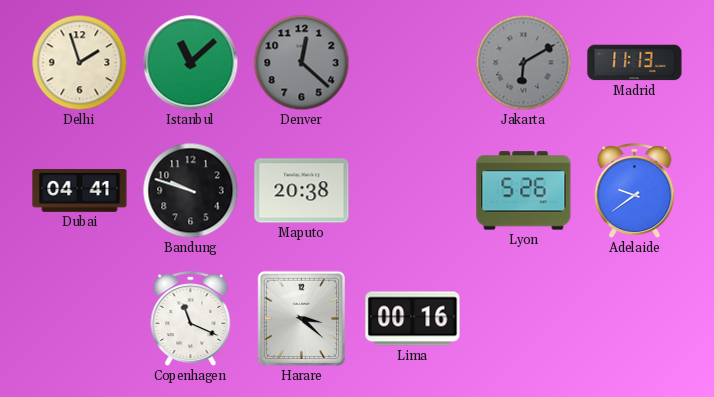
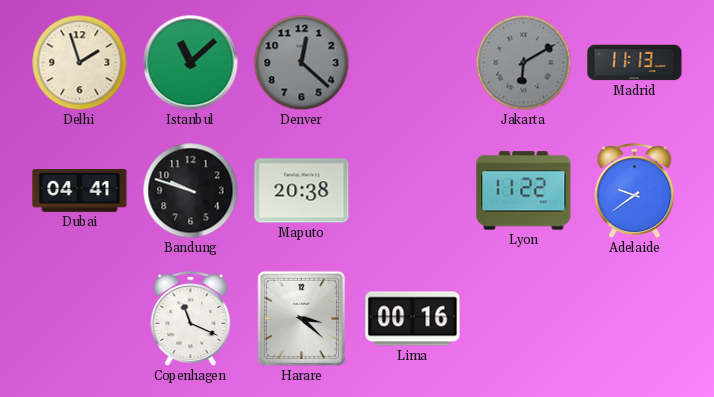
Lyon: 5:26 -> 11:22
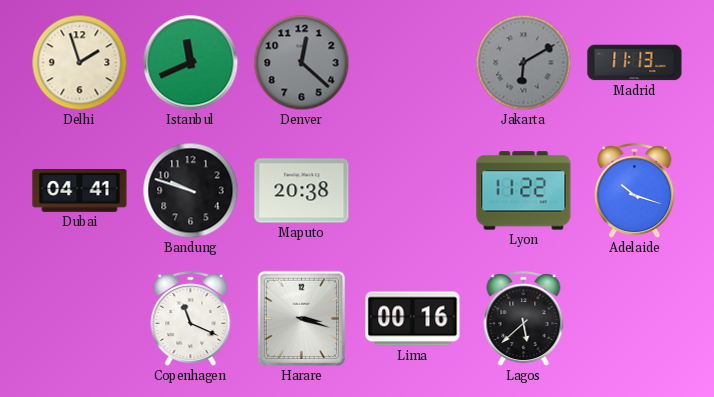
Istanbul: 11:08 -> 11:41
Adelaide: 9:39 -> 10:18
Harare: 3:22 -> 3:18
Lagos: none -> 5:38
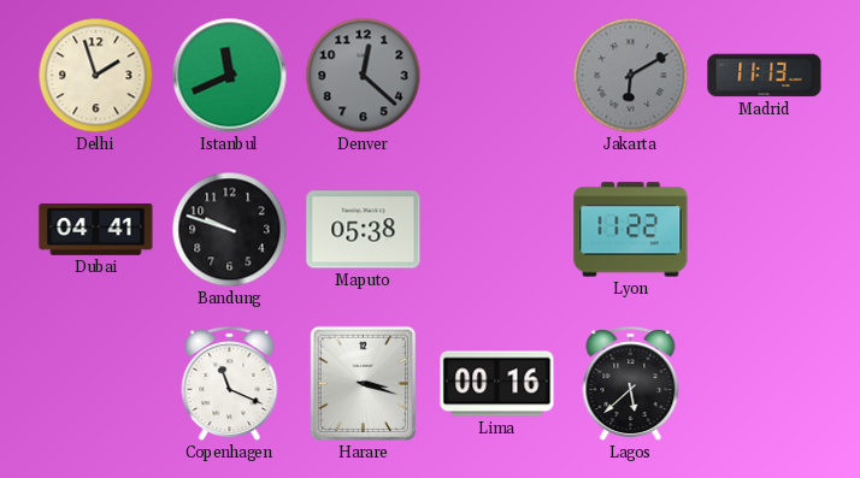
Maputo: 20:38 -> 05:38
Adelaide: 10:18 -> none
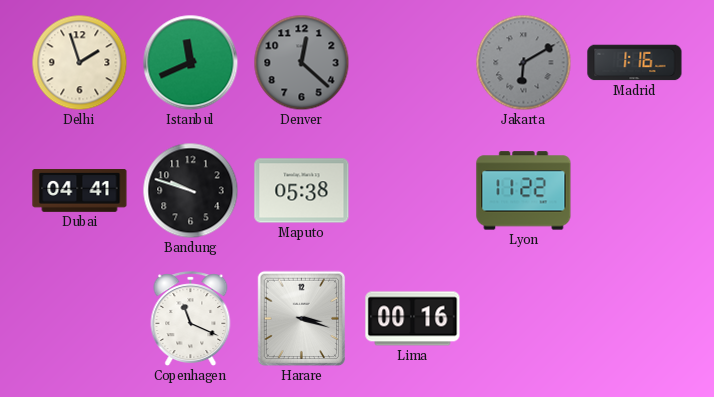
Madrid: 11:13 -> 1:16
Lagos: 5:38 -> none
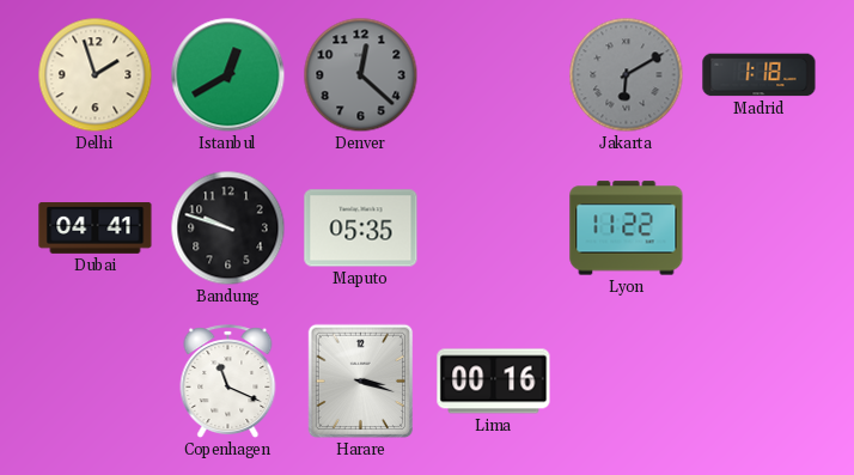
Istanbul: 11:41 -> 12:40
Madrid: 1:16 -> 1:18
Maputo: 05:38 -> 05:35
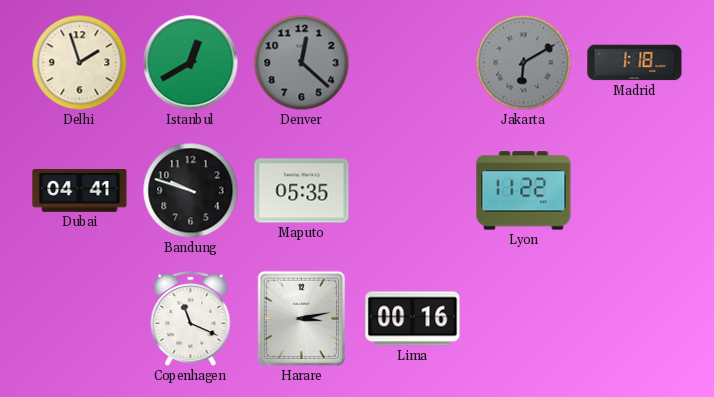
Harare: 3:18 -> 3:13
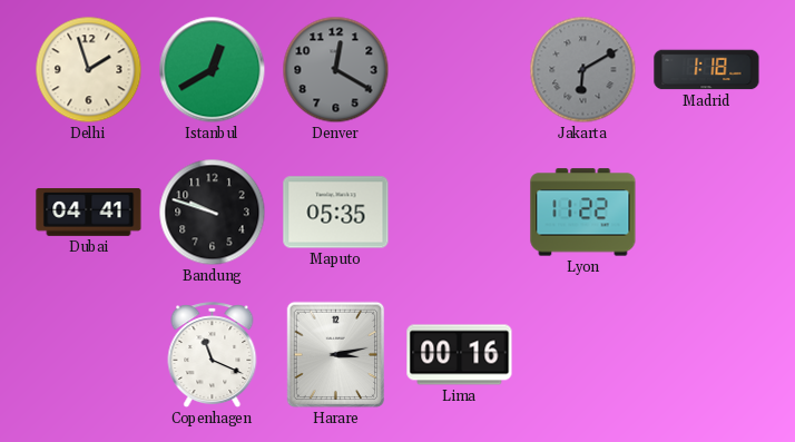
Denver: 12:22 -> 12:20
